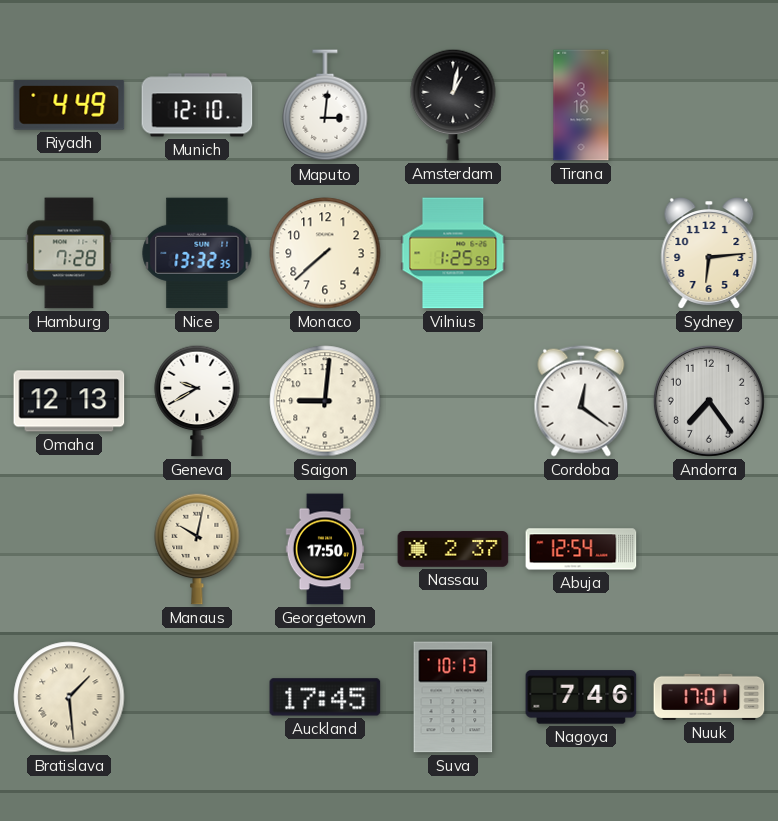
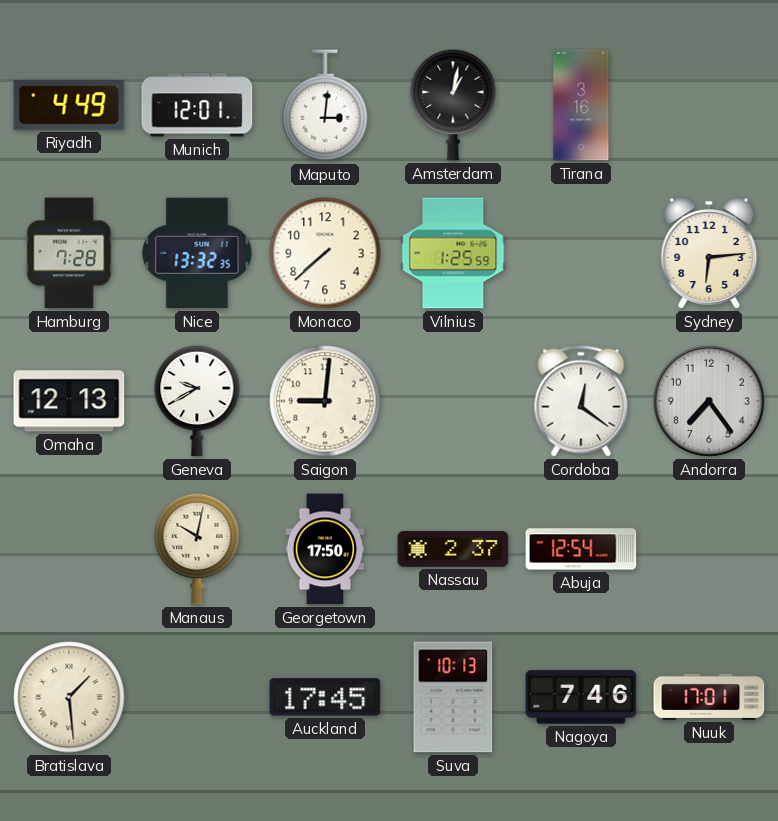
Munich: 12:10 -> 12:01
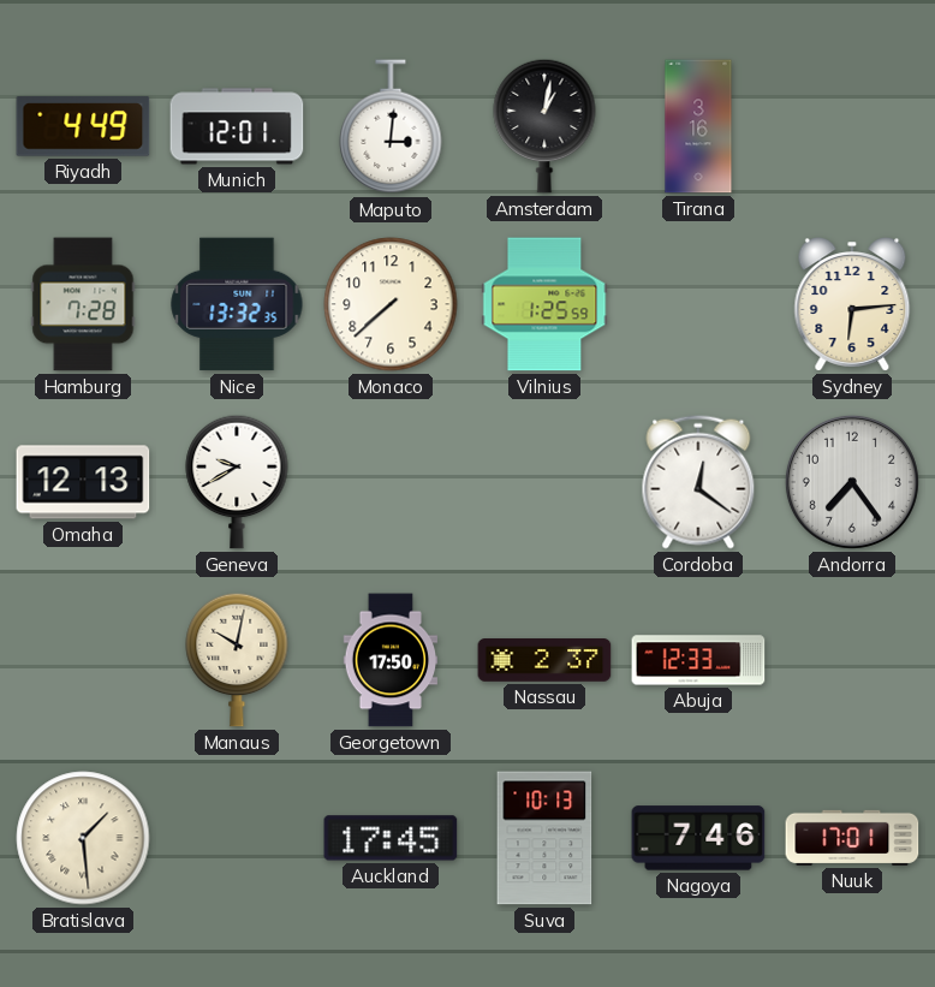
Saigon: 9:01 -> none
Abuja: 12:54 -> 12:33
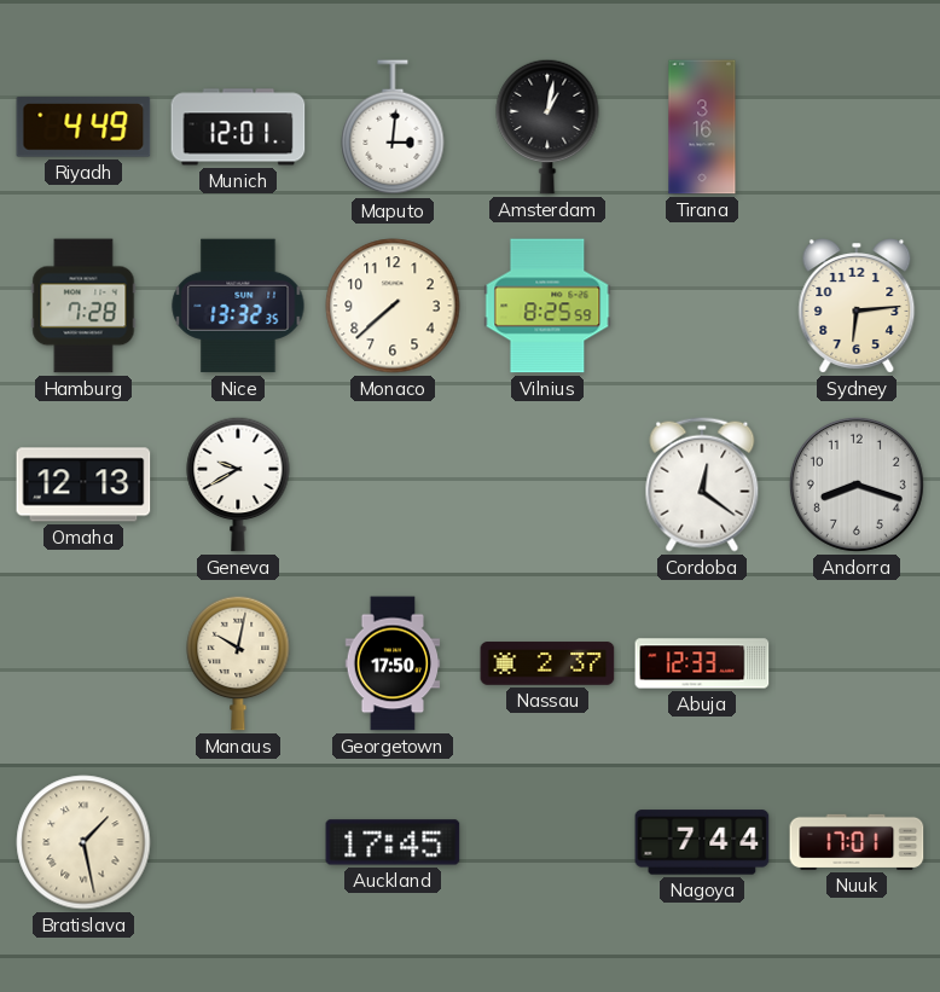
Vilnius: 1:25 -> 8:25
Andorra: 7:24 -> 8:18
Bratislava: 1:29 -> 1:28
Suva: 10:13 -> none
Nagoya: 7:46 -> 7:44
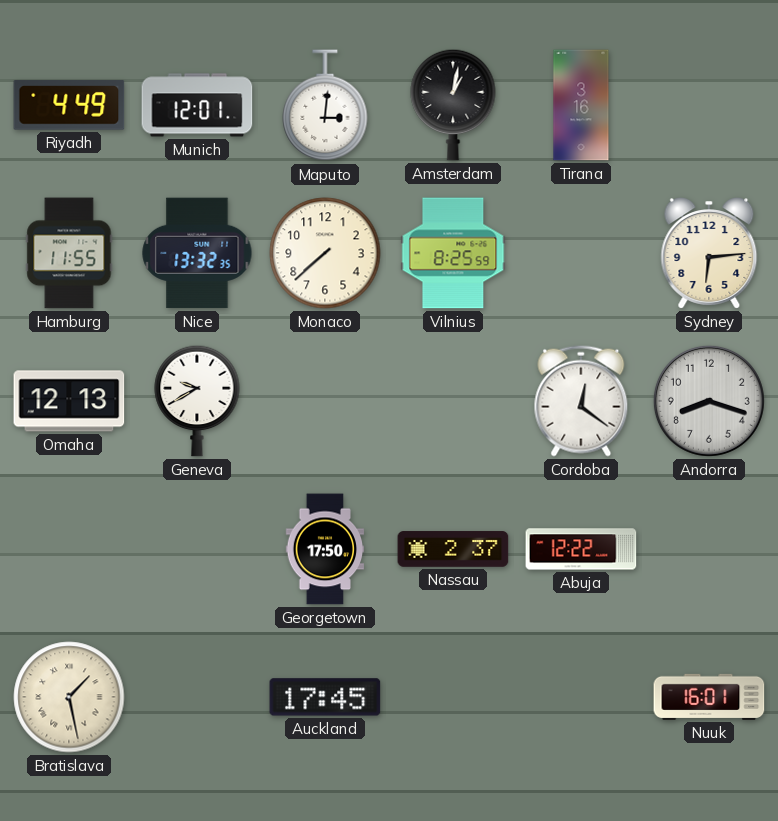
Hamburg: 7:28 -> 11:55
Manaus: 10:02 -> none
Abuja: 12:33 -> 12:22
Nagoya: 7:44 -> none
Nuuk: 17:01 -> 16:01
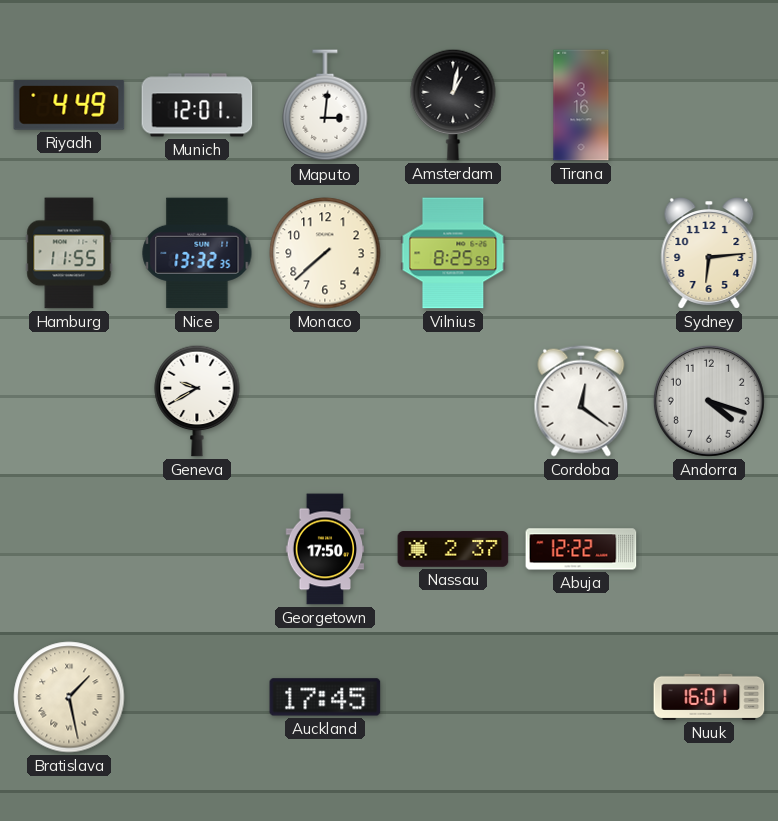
Omaha: 12:13 -> none
Andorra: 8:18 -> 4:18
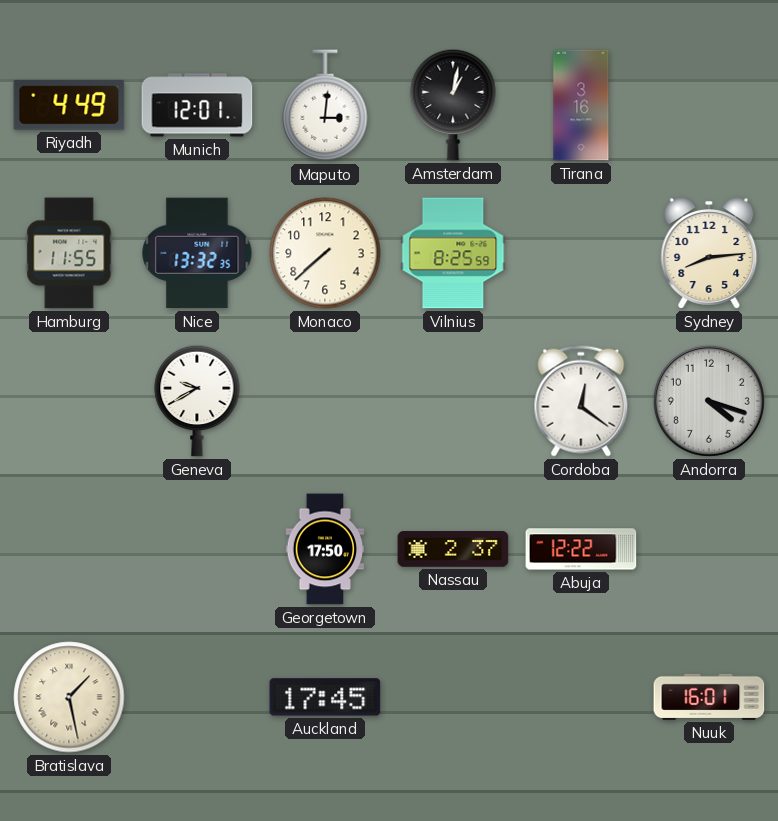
Sydney: 6:14 -> 8:14
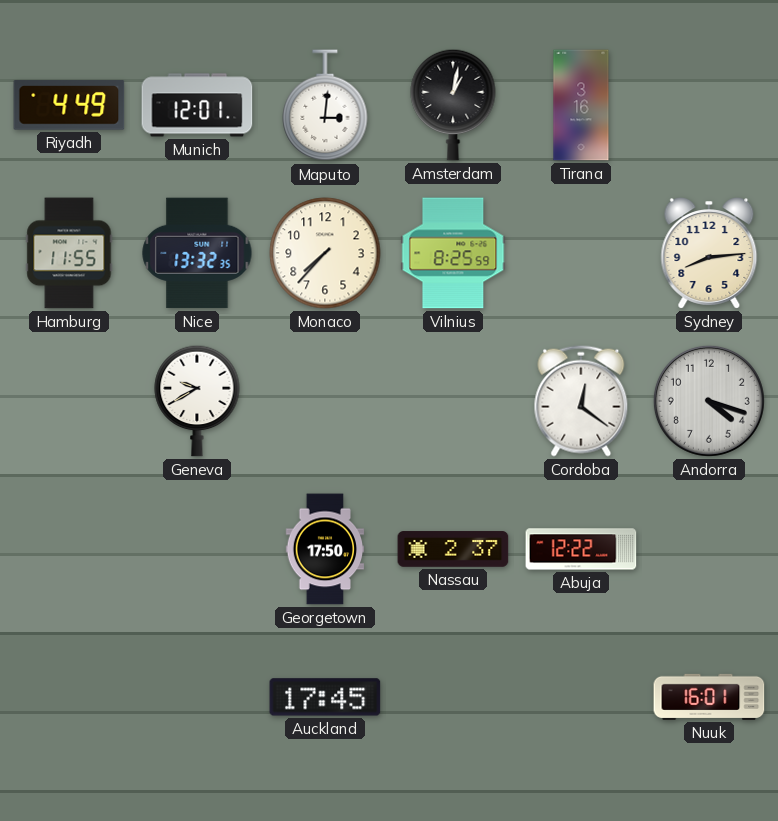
Monaco: 7:38 -> 7:37
Bratislava: 1:28 -> none
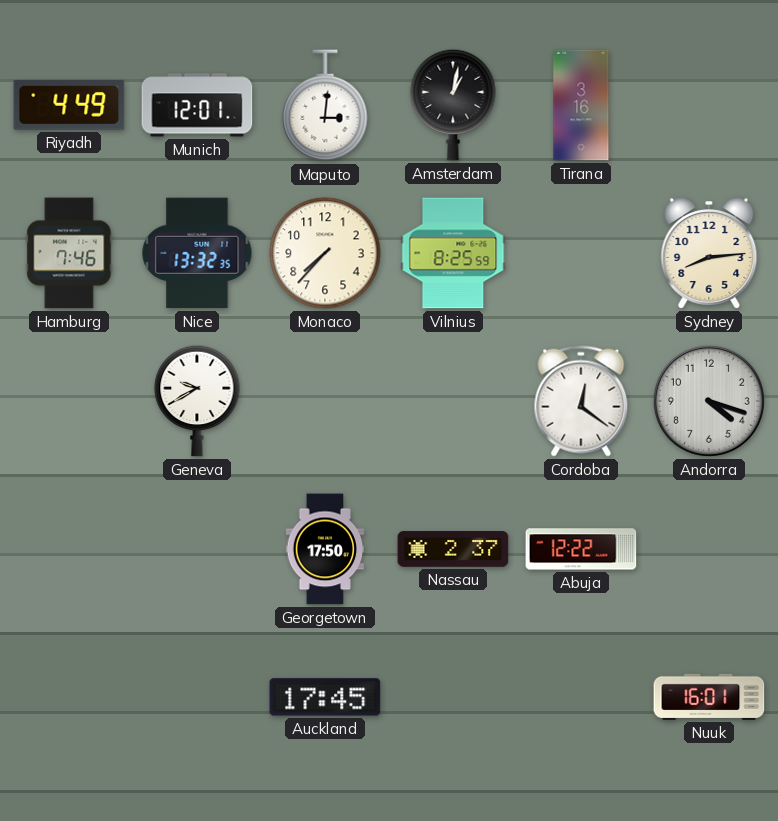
Hamburg: 11:55 -> 7:46
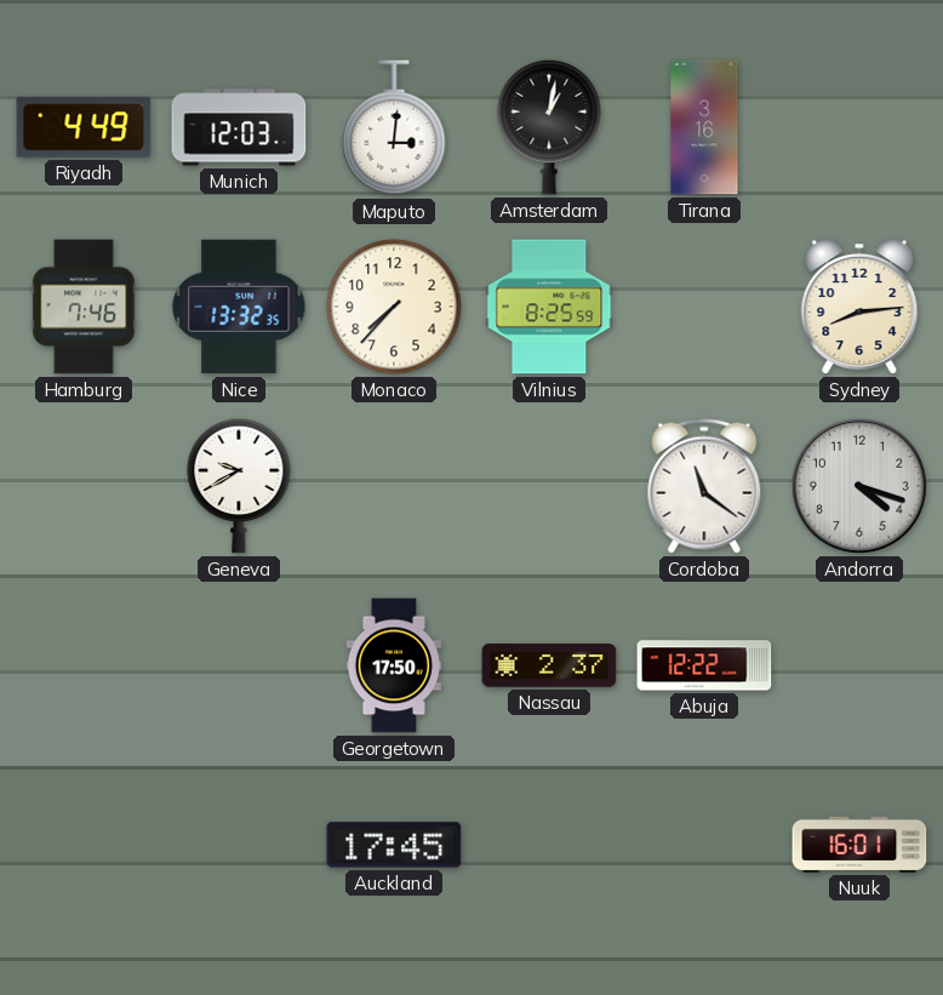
Munich: 12:01 -> 12:03
Cordoba: 12:21 -> 11:21
